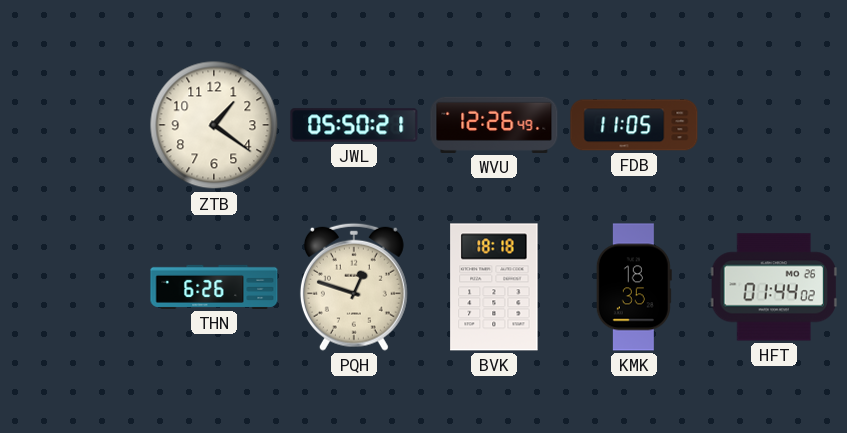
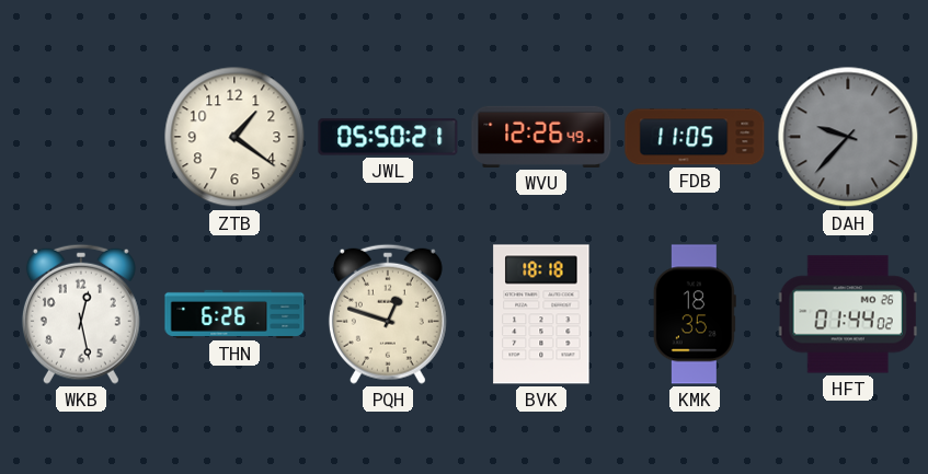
DAH: none -> 9:37
WKB: none -> 12:28
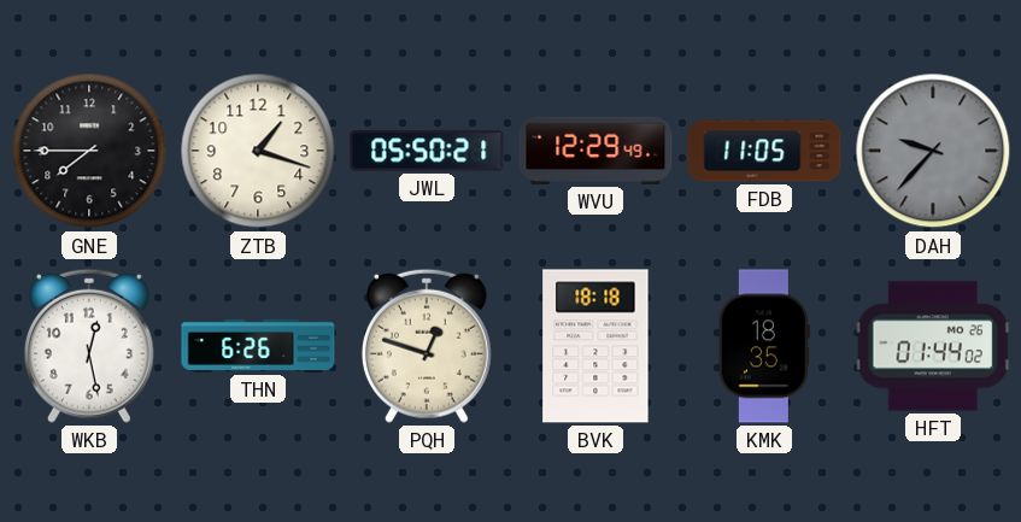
GNE: none -> 7:45
ZTB: 1:21 -> 1:18
WVU: 12:26 -> 12:29
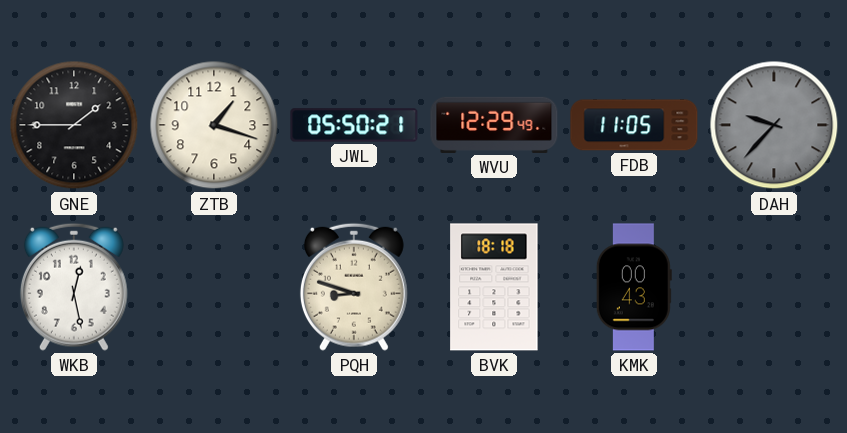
GNE: 7:45 -> 1:45
THN: 6:26 -> none
PQH: 12:48 -> 8:48
KMK: 18:35 -> 00:43
HFT: 01:44 -> none
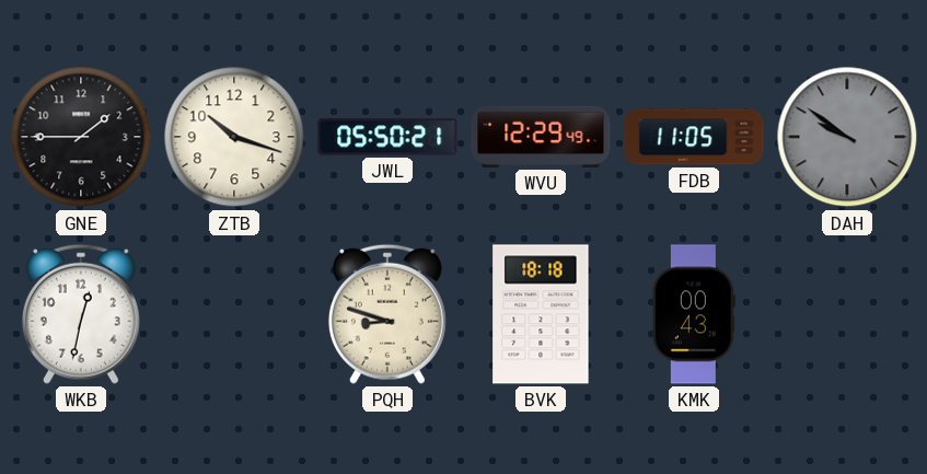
ZTB: 1:18 -> 10:18
DAH: 9:37 -> 9:51
WKB: 12:28 -> 12:32
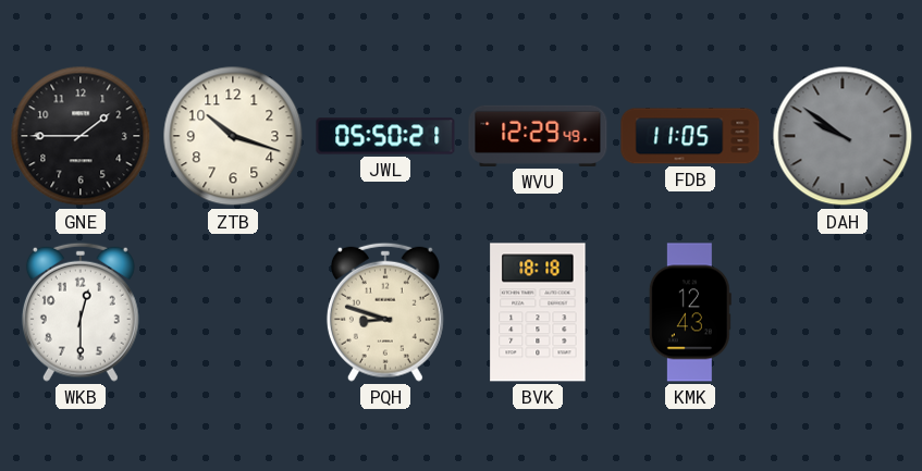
WKB: 12:32 -> 12:30
KMK: 00:43 -> 12:43
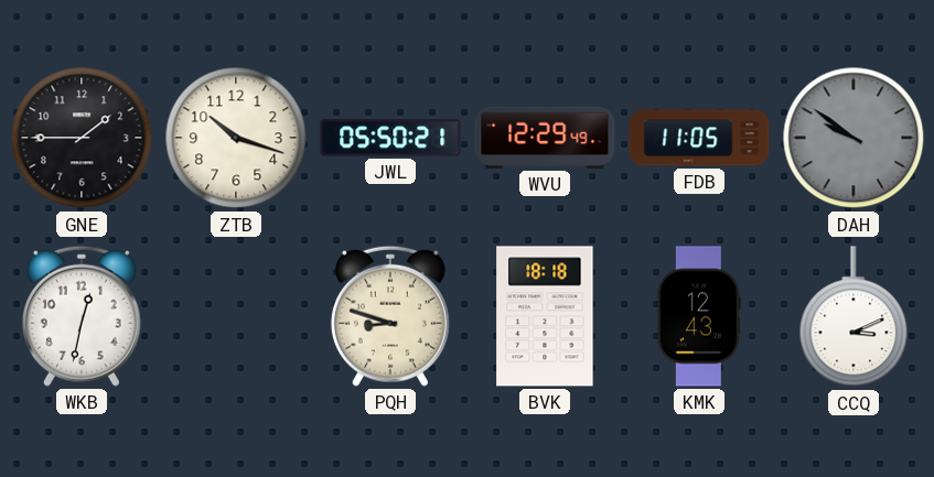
WKB: 12:30 -> 12:32
CCQ: none -> 3:11
